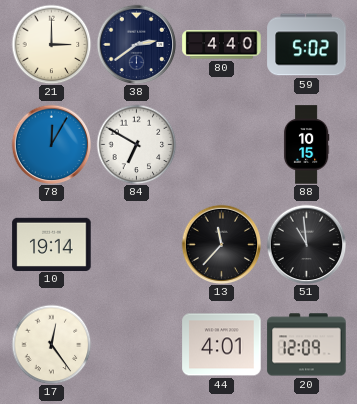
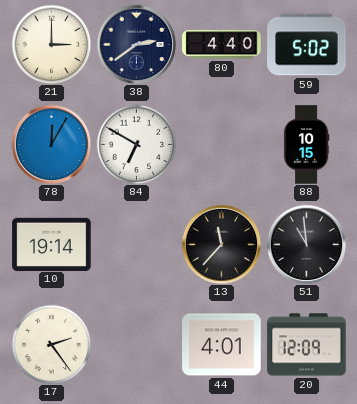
17: 12:24 -> 2:24
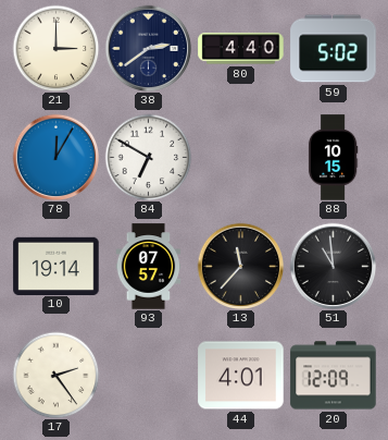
93: none -> 07:57
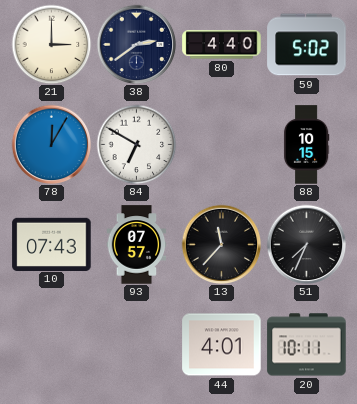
10: 19:14 -> 07:43
51: 10:59 -> 7:34
17: 2:24 -> none
20: 12:09 -> 10:11
